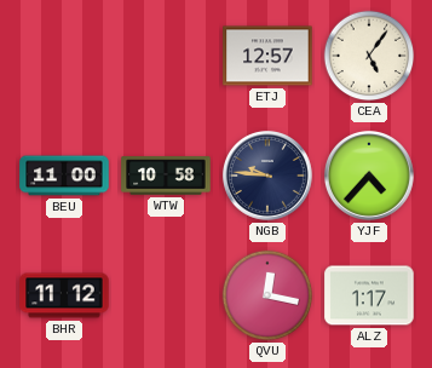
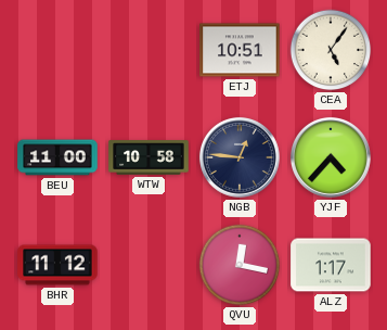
ETJ: 12:57 -> 10:51
NGB: 9:46 -> 12:46
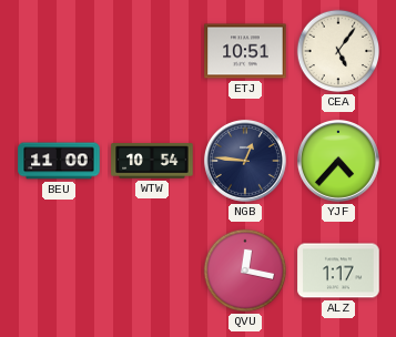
WTW: 10:58 -> 10:54
BHR: 11:12 -> none
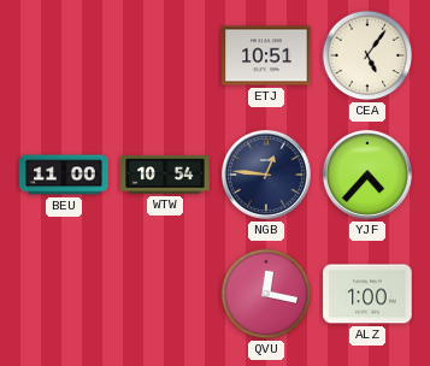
ALZ: 1:17 -> 1:00
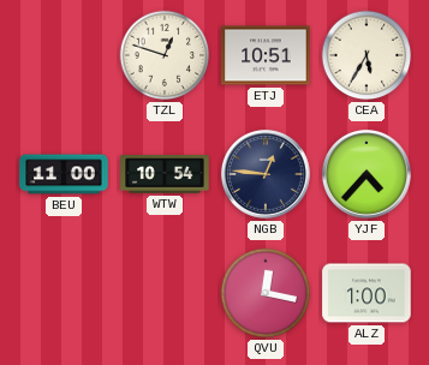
TZL: none -> 12:48
CEA: 5:06 -> 5:35
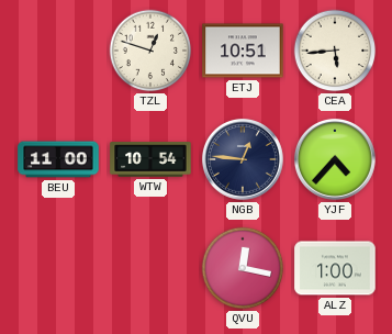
CEA: 5:35 -> 5:44
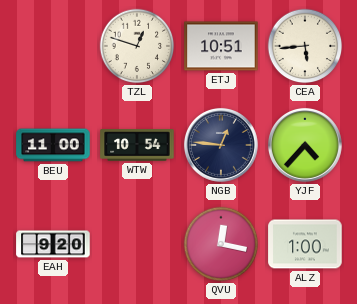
EAH: none -> 9:20
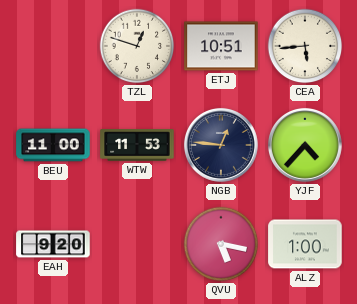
WTW: 10:54 -> 11:53
QVU: 12:17 -> 5:17
